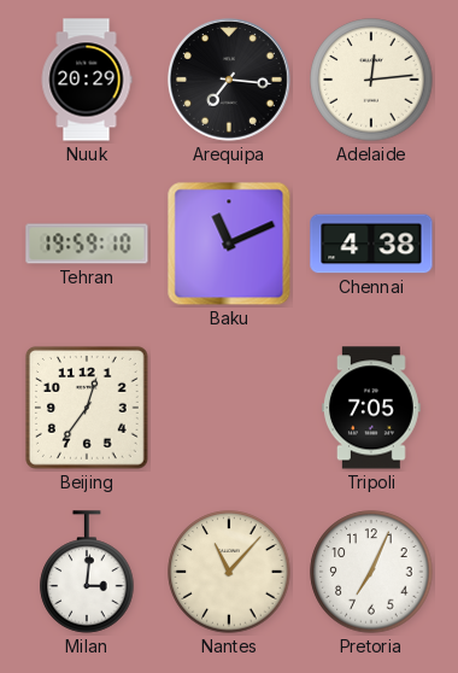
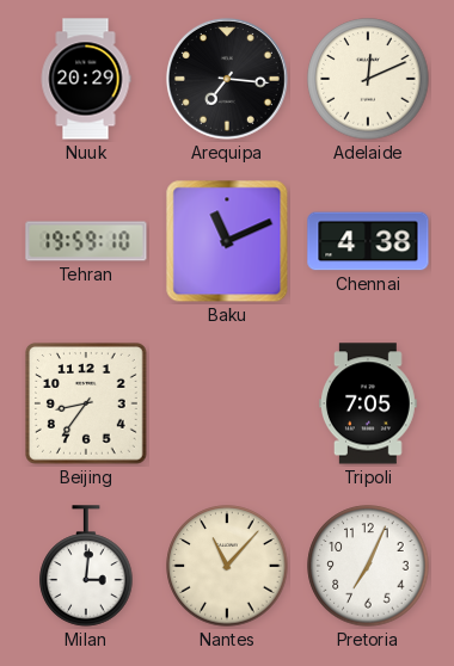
Adelaide: 12:14 -> 12:11
Beijing: 12:36 -> 8:36
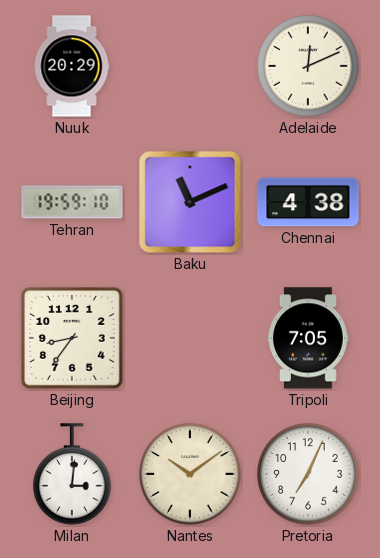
Arequipa: 7:16 -> none
Nantes: 11:07 -> 10:09
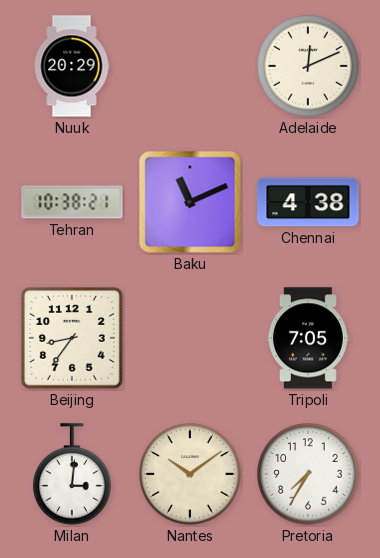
Tehran: 19:59 -> 10:38
Pretoria: 7:04 -> 7:35
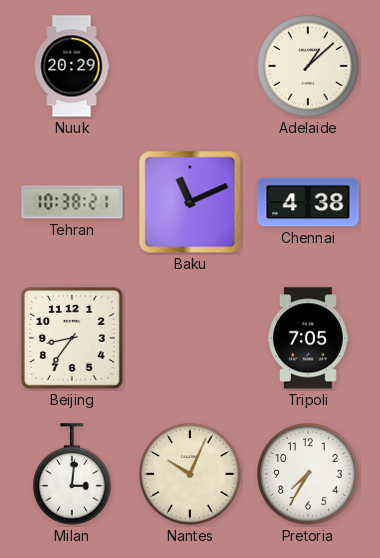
Adelaide: 12:11 -> 1:08
Nantes: 10:09 -> 10:04
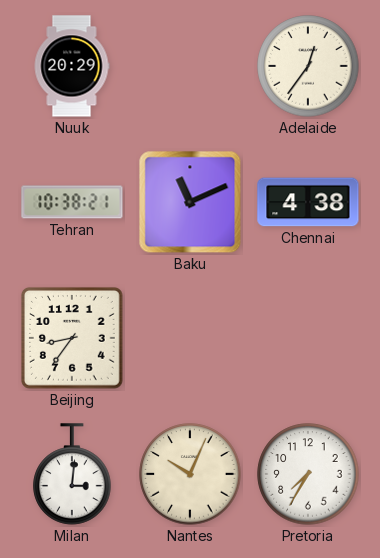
Adelaide: 1:08 -> 12:36
Tripoli: 7:05 -> none
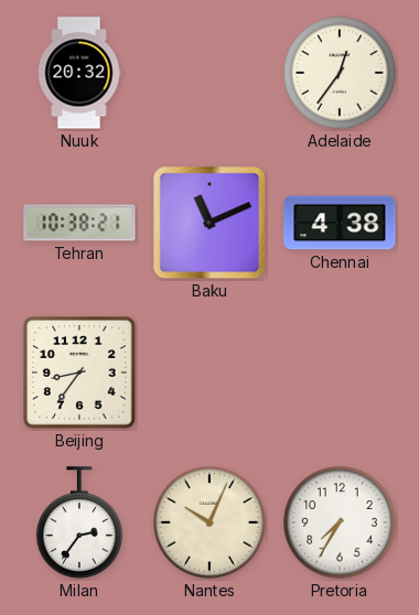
Nuuk: 20:29 -> 20:32
Milan: 3:01 -> 2:36
